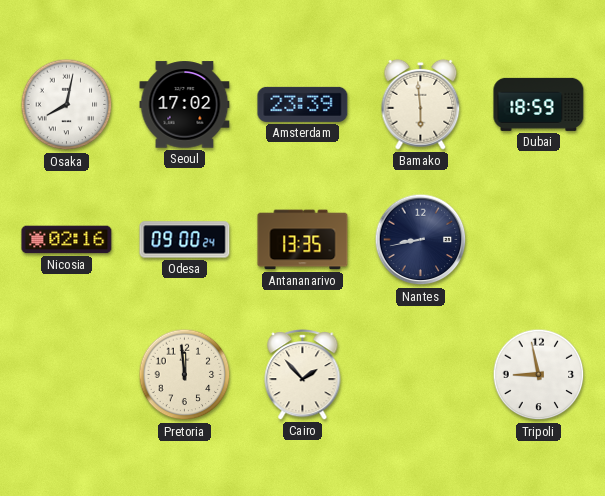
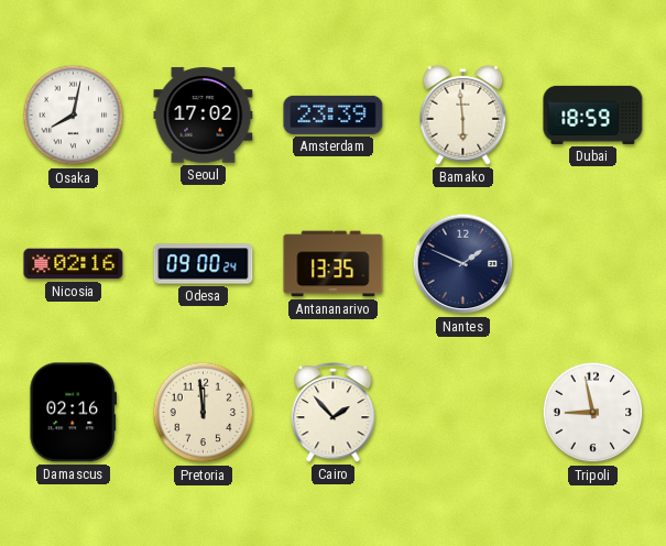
Nantes: 8:43 -> 1:49
Damascus: none -> 02:16
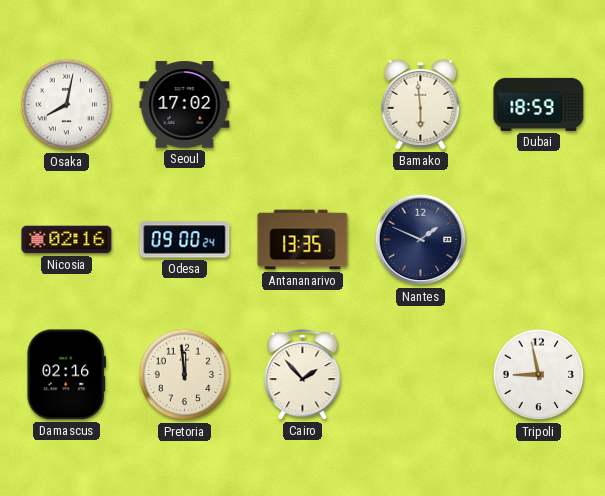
Amsterdam: 23:39 -> none
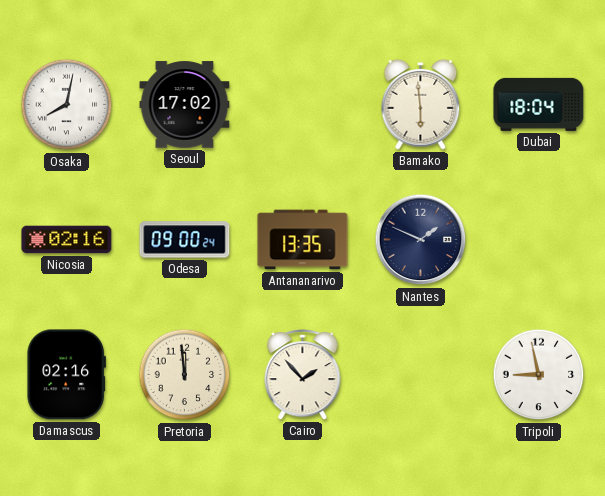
Dubai: 18:59 -> 18:04
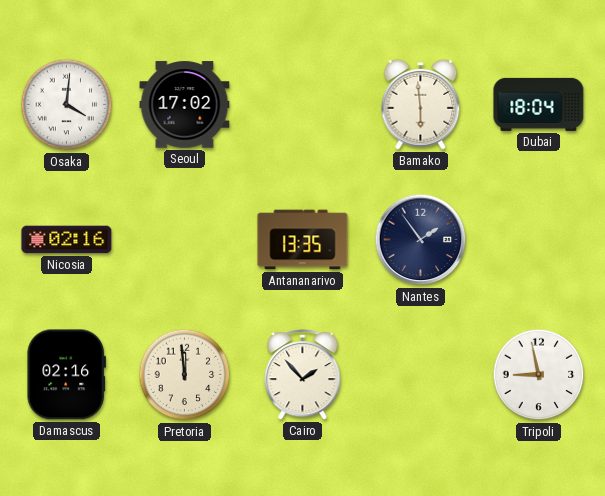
Osaka: 8:02 -> 4:01
Odesa: 09:00 -> none
Nantes: 1:49 -> 1:54
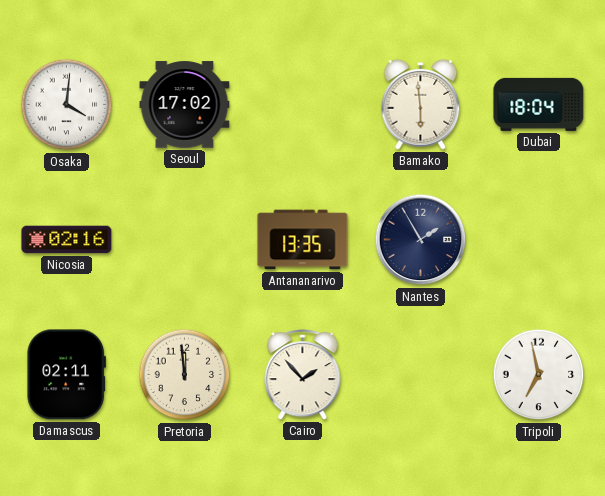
Nantes: 1:54 -> 1:55
Damascus: 02:16 -> 02:11
Tripoli: 8:58 -> 6:58
